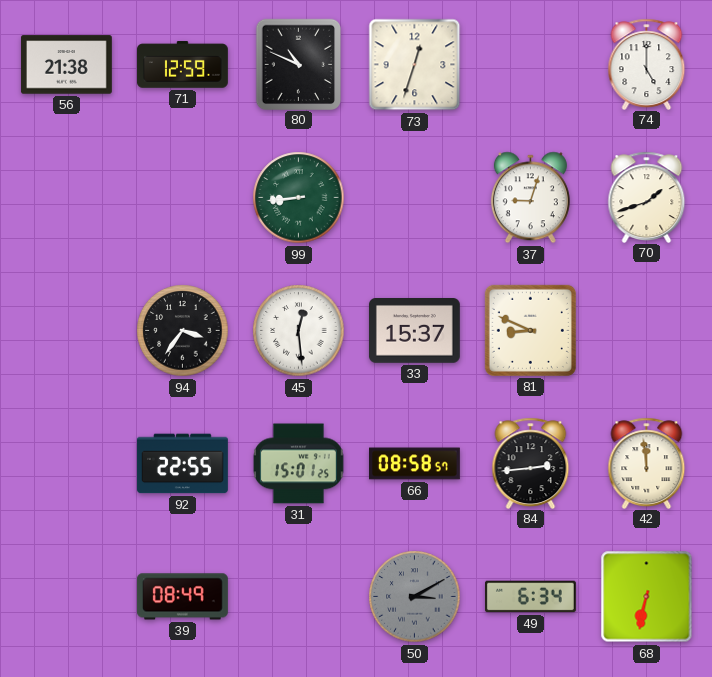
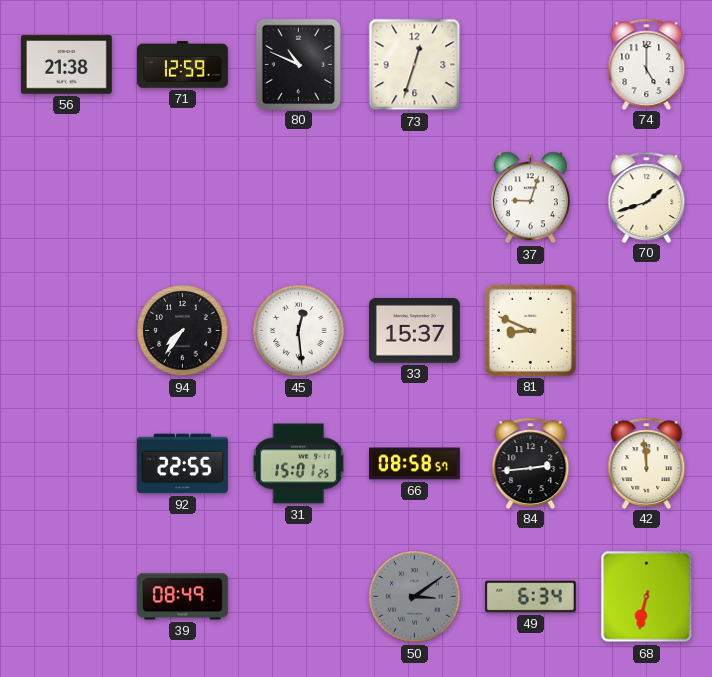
99: 8:44 -> none
94: 3:36 -> 7:36
50: 3:10 -> 3:09
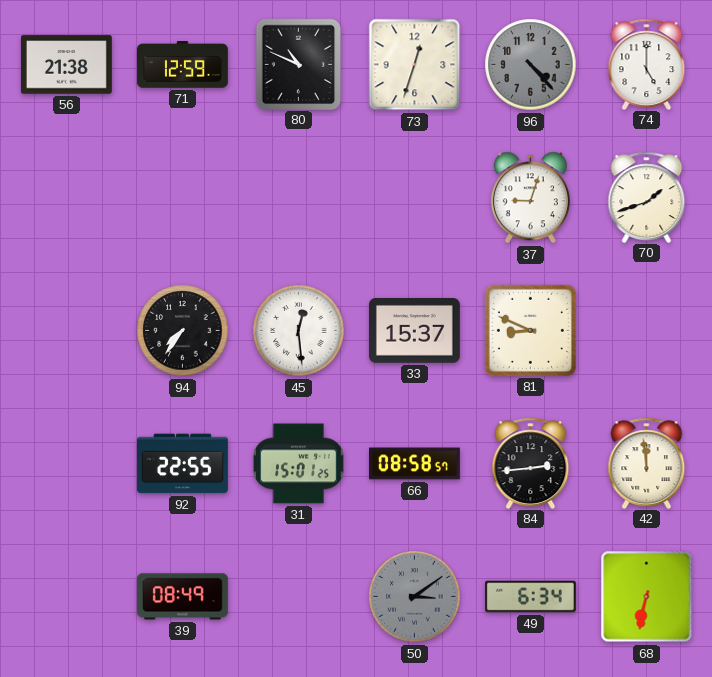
96: none -> 4:23
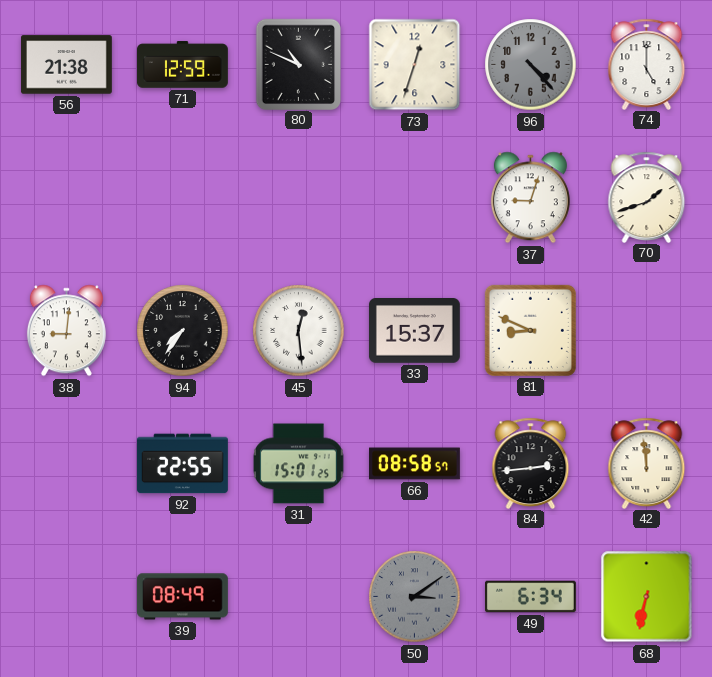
38: none -> 9:01
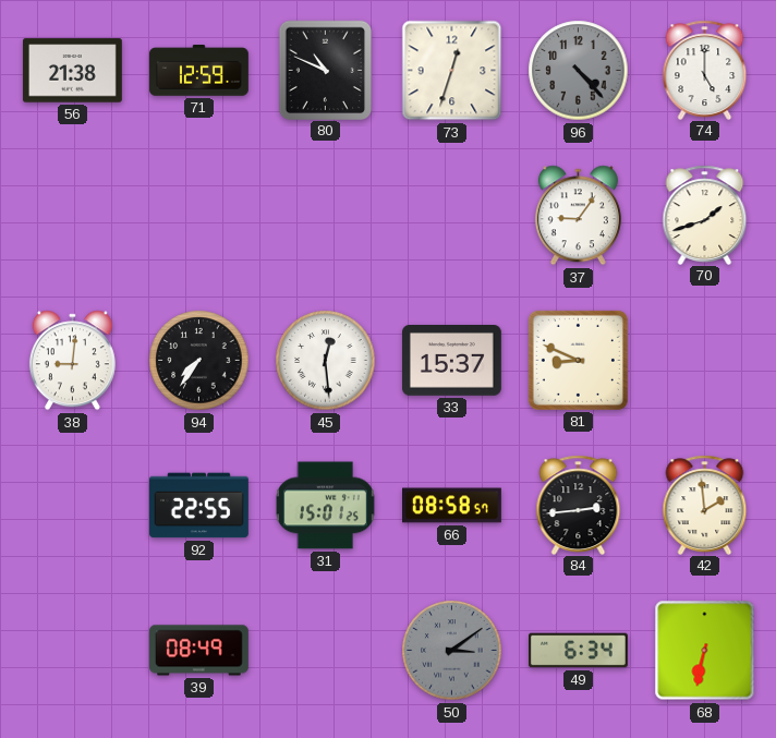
37: 9:03 -> 9:06
42: 11:59 -> 1:59
